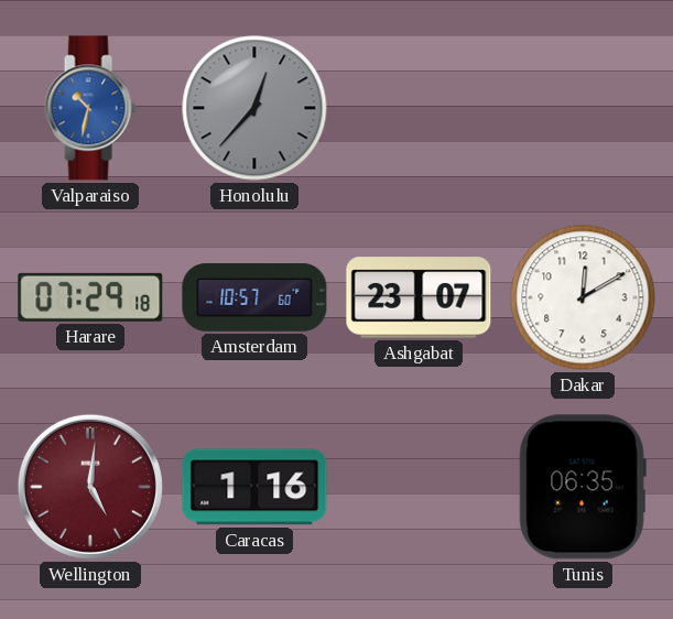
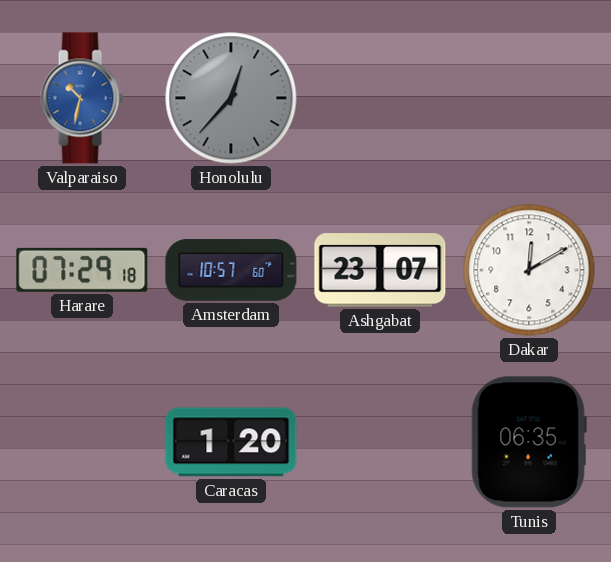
Wellington: 5:01 -> none
Caracas: 1:16 -> 1:20
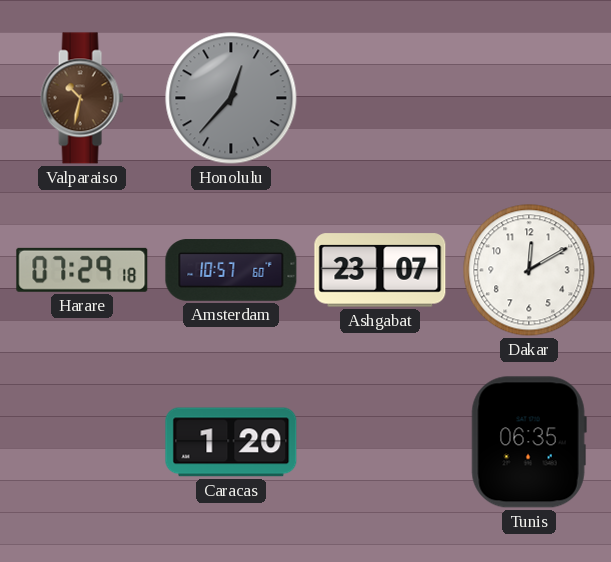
Valparaiso dial: blue -> brown
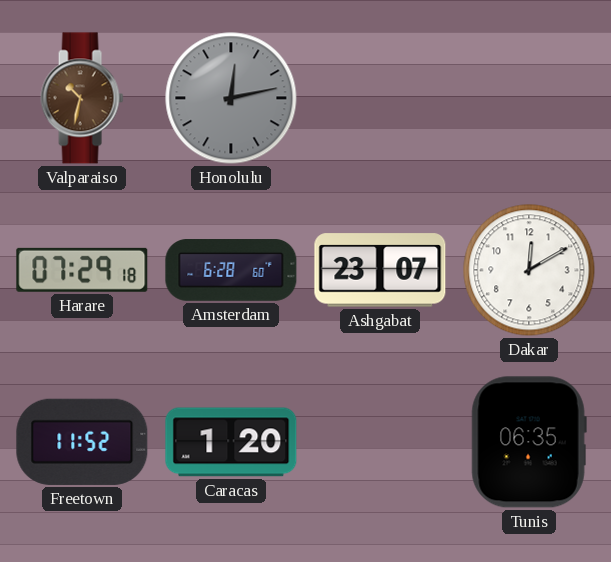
Honolulu: 12:37 -> 12:13
Amsterdam: 10:57 -> 6:28
Freetown: none -> 11:52
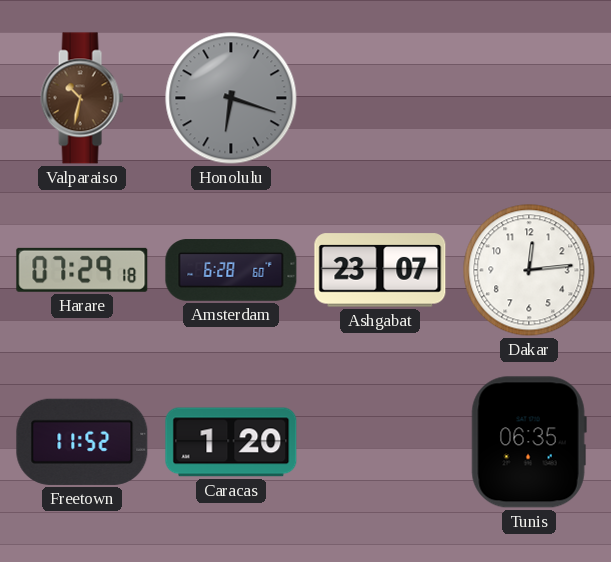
Honolulu: 12:13 -> 6:18
Dakar: 12:10 -> 12:14
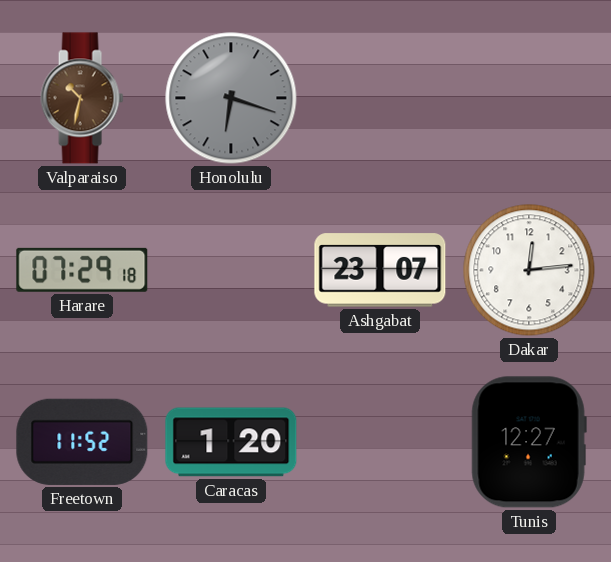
Amsterdam: 6:28 -> none
Tunis: 06:35 -> 12:27
